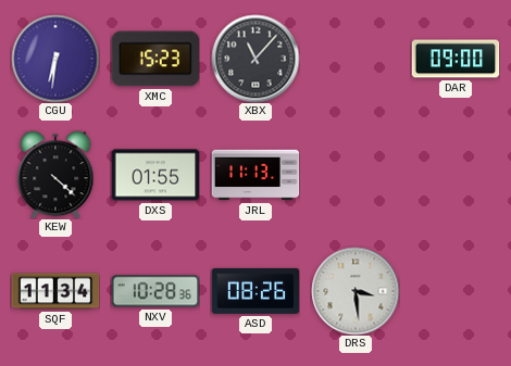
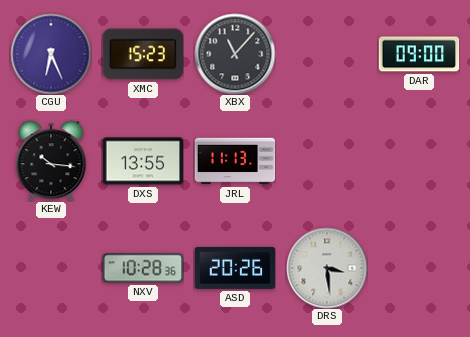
CGU: 6:31 -> 6:26
KEW: 4:22 -> 10:16
DXS: 01:55 -> 13:55
SQF: 11:34 -> none
ASD: 08:26 -> 20:26
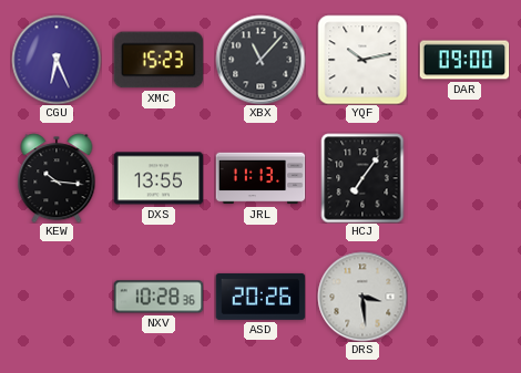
YQF: none -> 10:13
HCJ: none -> 7:06
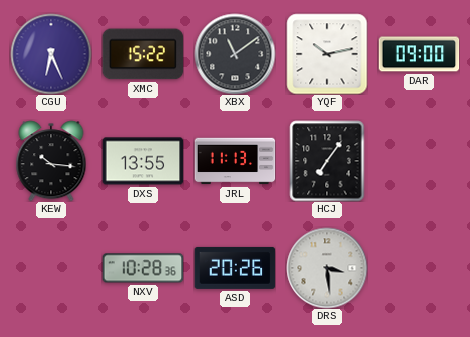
XMC: 15:23 -> 15:22
XBX: 11:07 -> 11:09
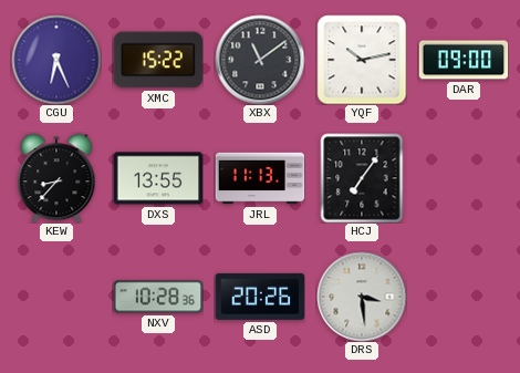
KEW: 10:16 -> 8:37
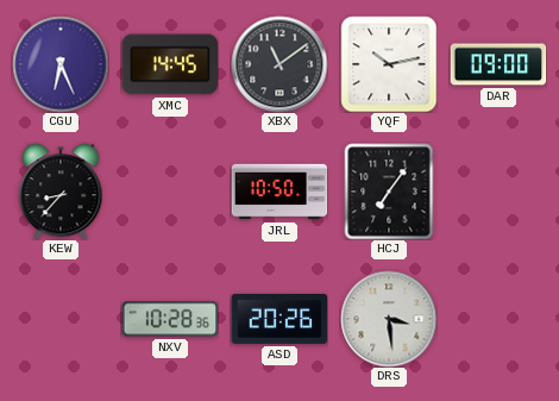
XMC: 15:22 -> 14:45
DXS: 13:55 -> none
JRL: 11:13 -> 10:50
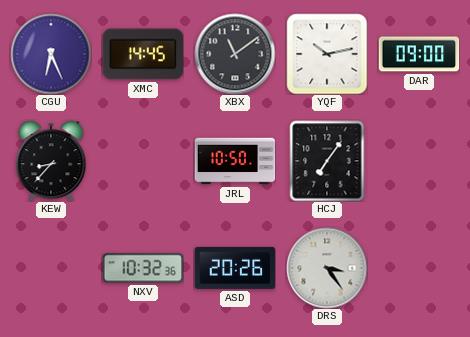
NXV: 10:28 -> 10:32
DRS: 3:29 -> 3:24
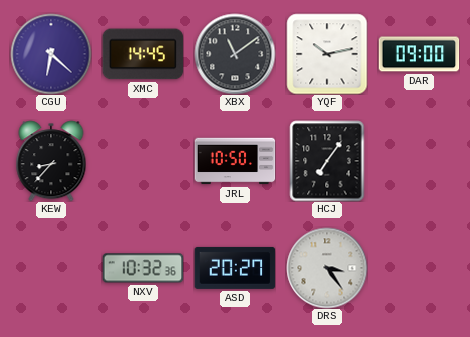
CGU: 6:26 -> 6:22
ASD: 20:26 -> 20:27
